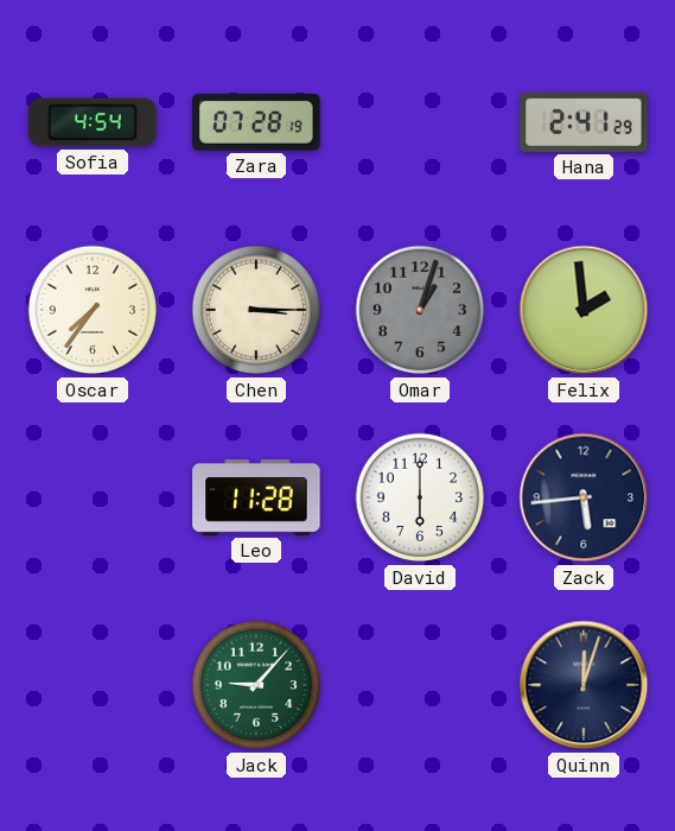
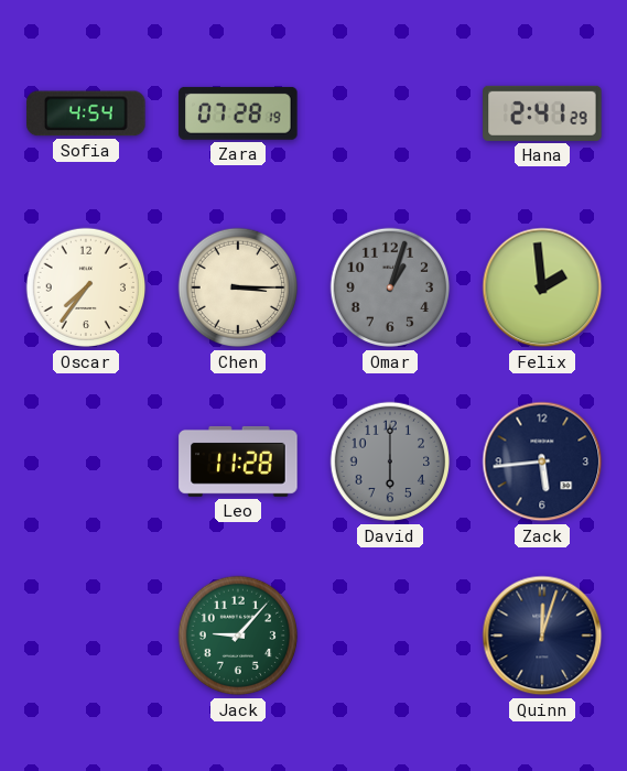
David dial: white -> grey
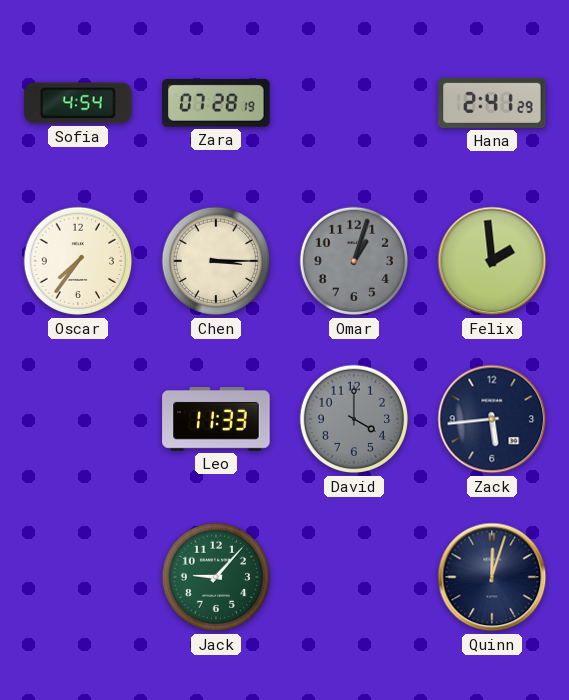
Leo: 11:28 -> 11:33
David: 6:00 -> 4:00
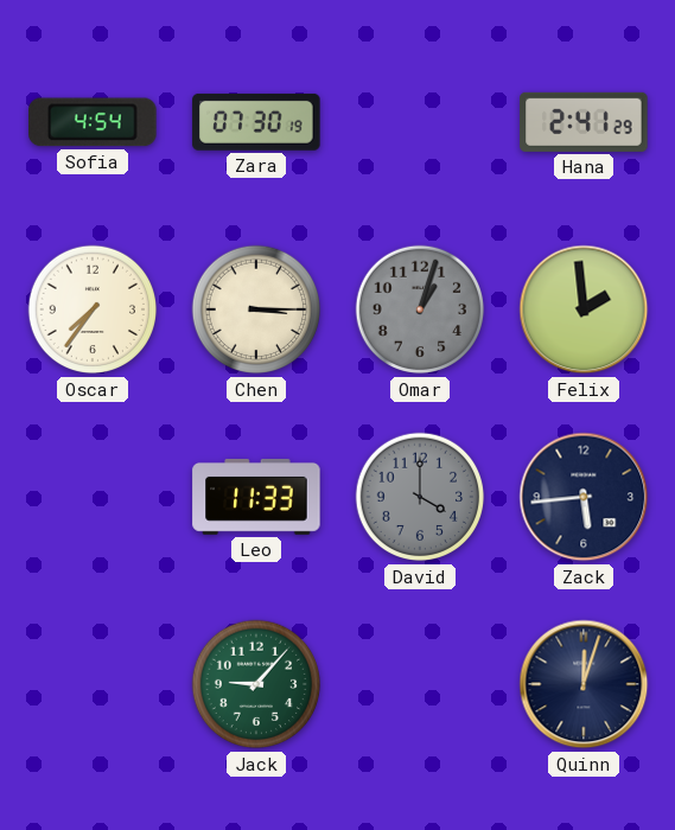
Zara: 07:28 -> 07:30
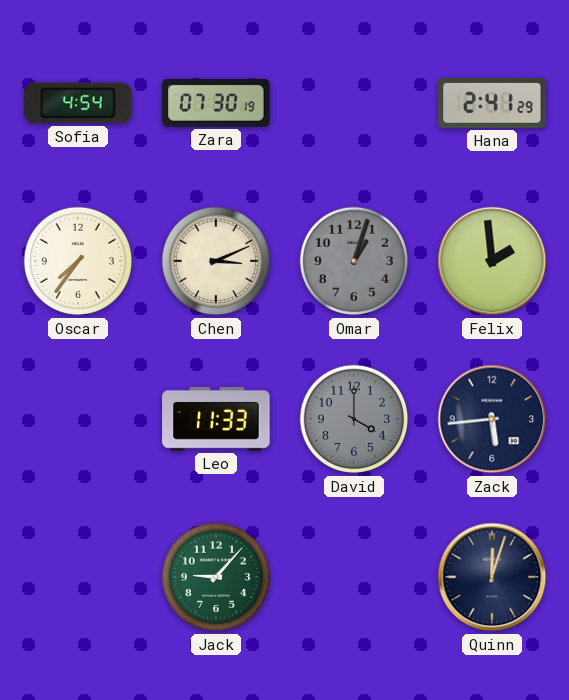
Chen: 3:15 -> 3:11
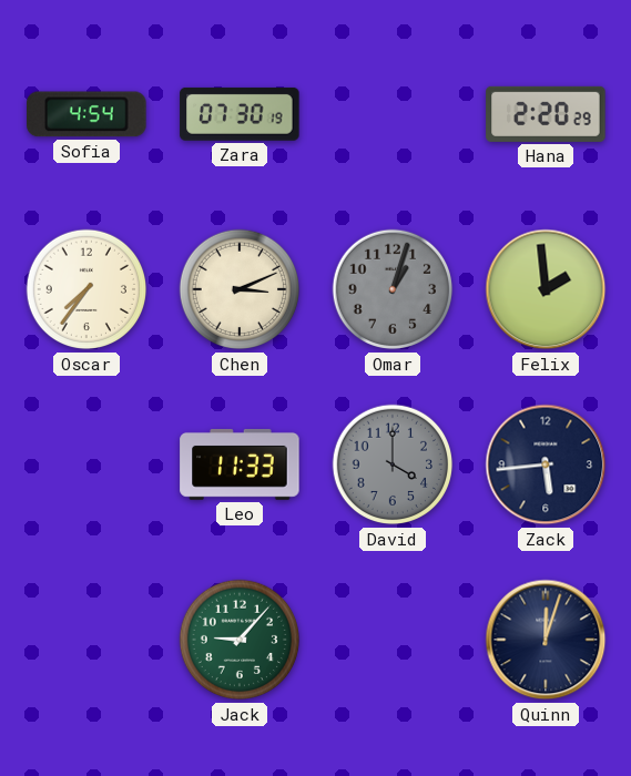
Hana: 2:41 -> 2:20
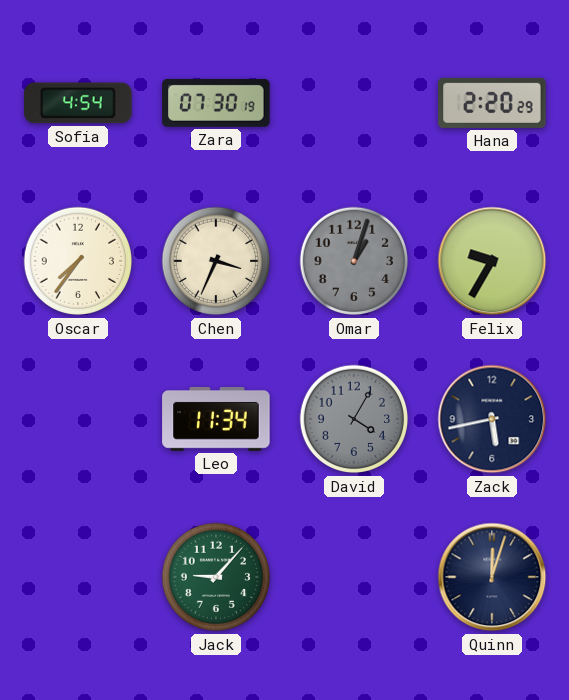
Chen: 3:11 -> 3:34
Felix: 1:59 -> 9:35
Leo: 11:33 -> 11:34
David: 4:00 -> 4:05
Zack: 5:44 -> 5:43
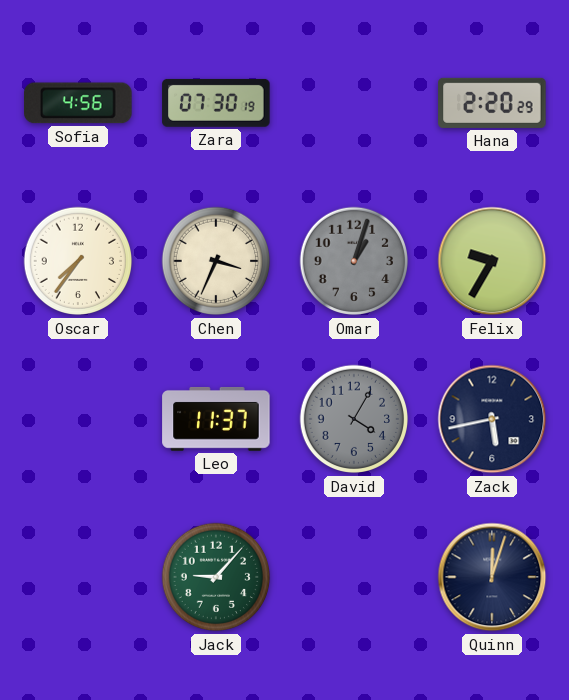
Sofia: 4:54 -> 4:56
Leo: 11:34 -> 11:37
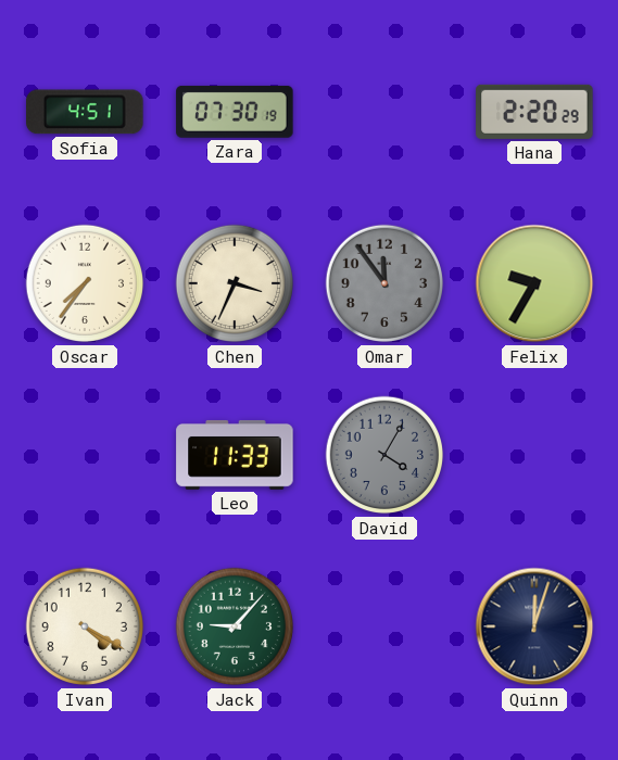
Sofia: 4:56 -> 4:51
Omar: 1:03 -> 11:54
Leo: 11:37 -> 11:33
Zack: 5:43 -> none
Ivan: none -> 4:20
